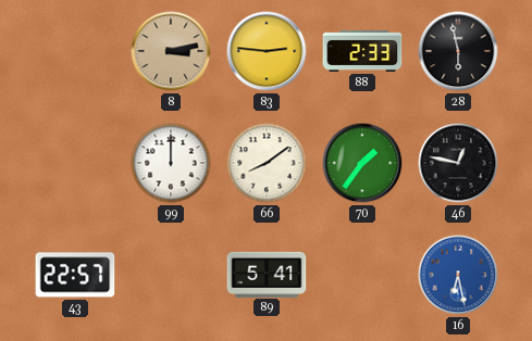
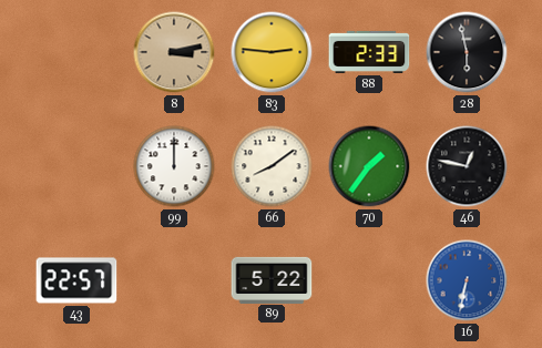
89: 5:41 -> 5:22
16: 6:28 -> 6:32
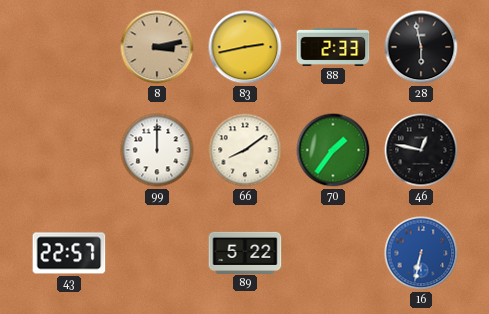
83: 2:46 -> 2:43
